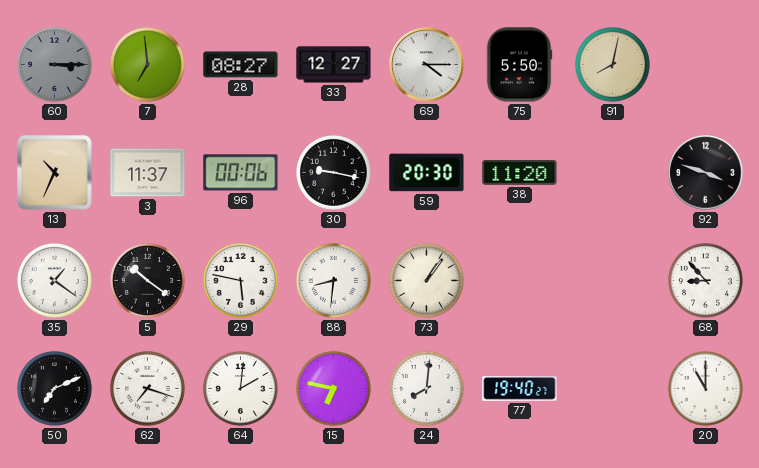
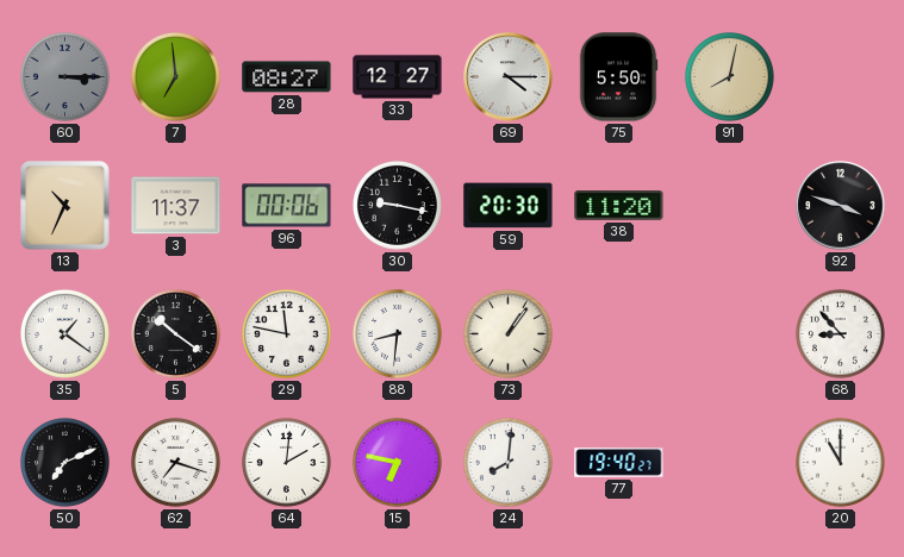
29: 5:47 -> 11:47
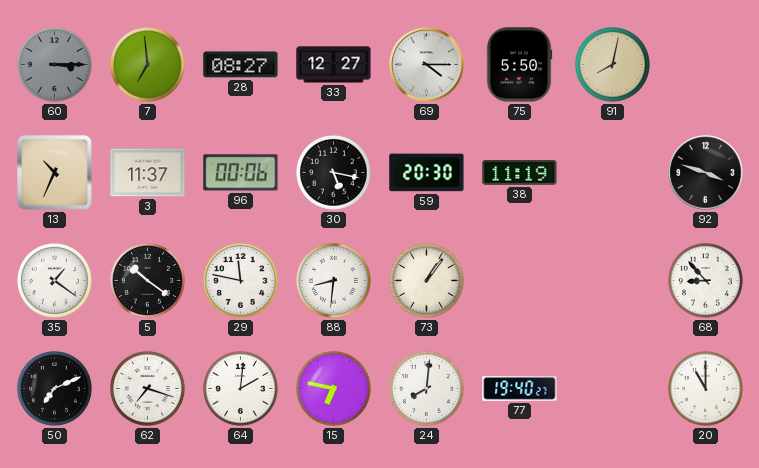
30: 9:17 -> 5:17
38: 11:20 -> 11:19
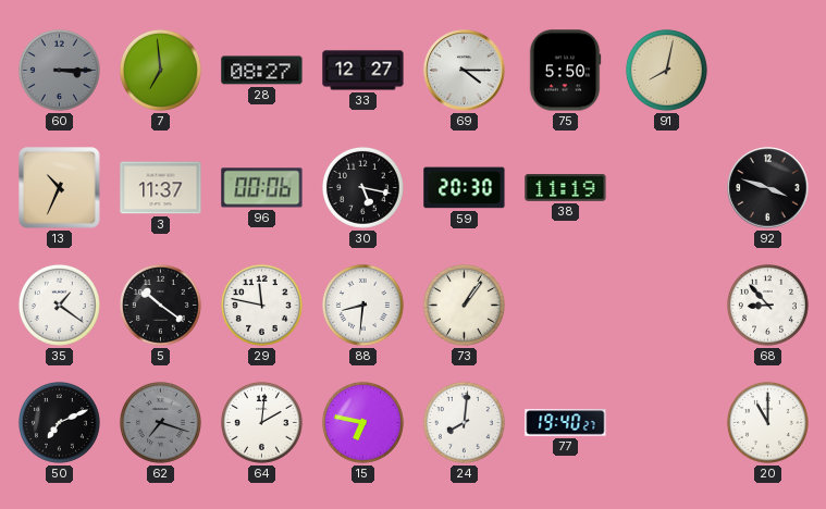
62 dial: white -> grey
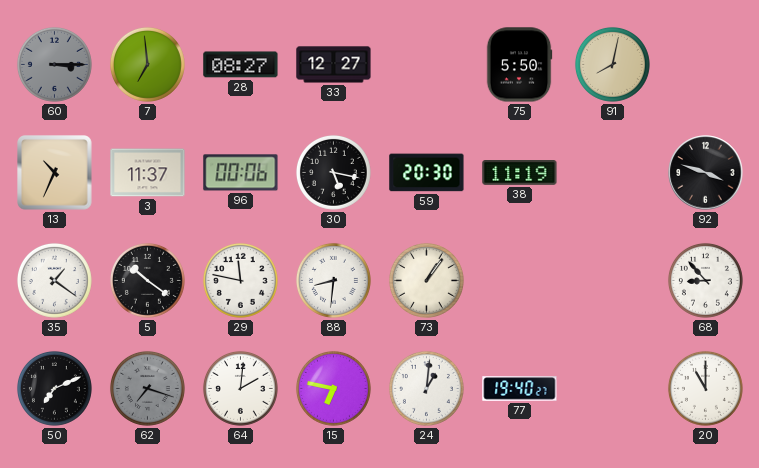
69: 4:15 -> none
24: 8:01 -> 1:01
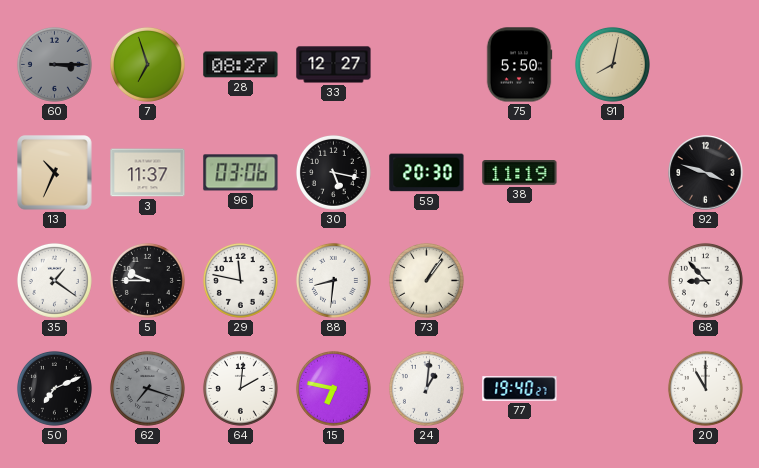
7: 6:59 -> 6:57
96: 00:06 -> 03:06
5: 10:21 -> 9:45
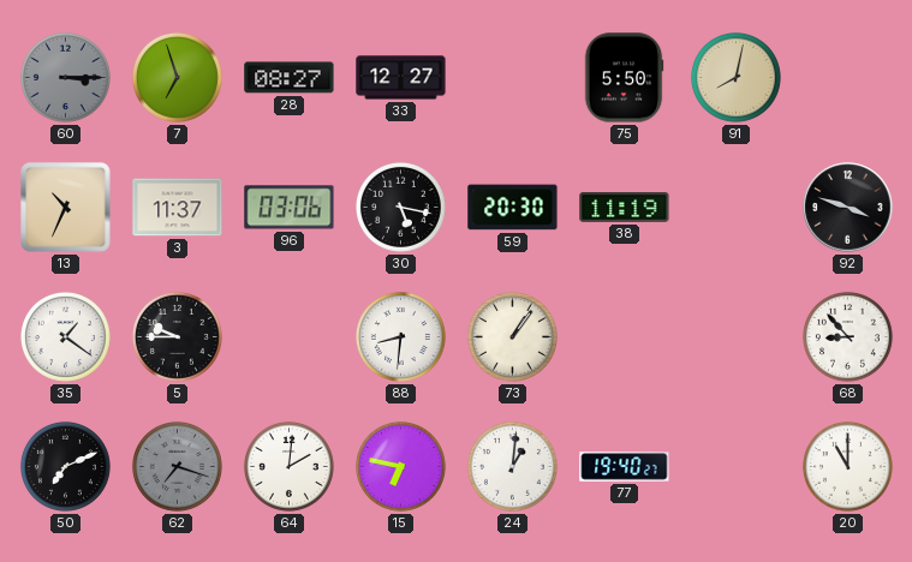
29: 11:47 -> none
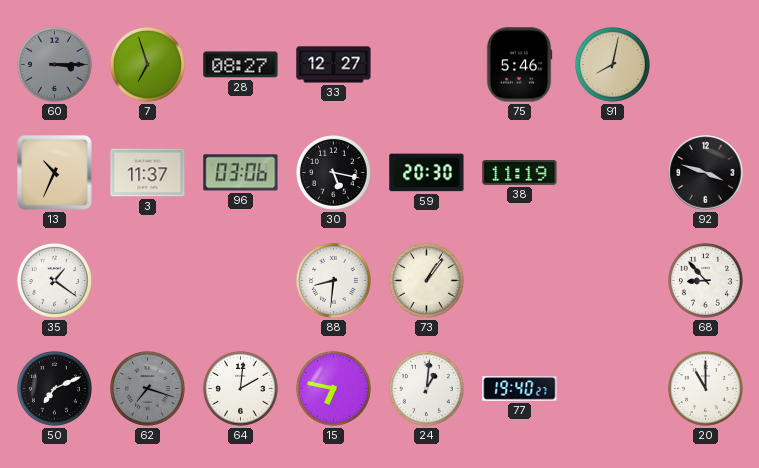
75: 5:50 -> 5:46
5: 9:45 -> none
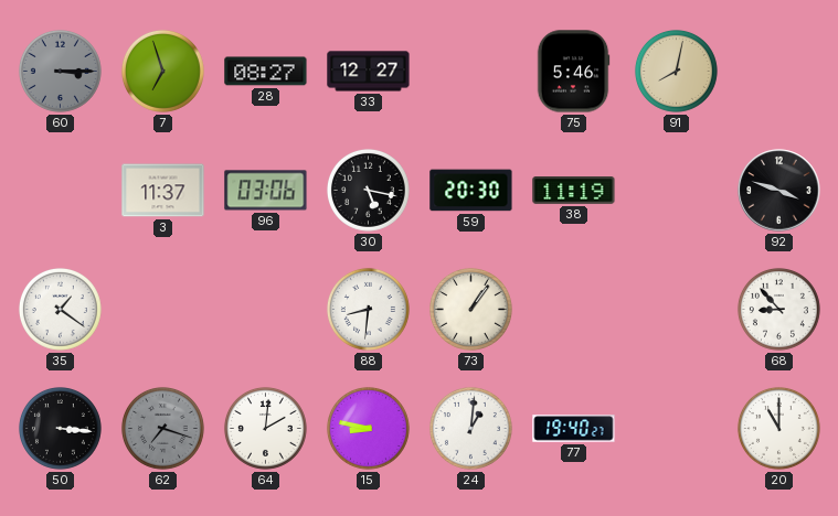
13: 10:34 -> none
50: 7:11 -> 3:16
15: 6:47 -> 8:47
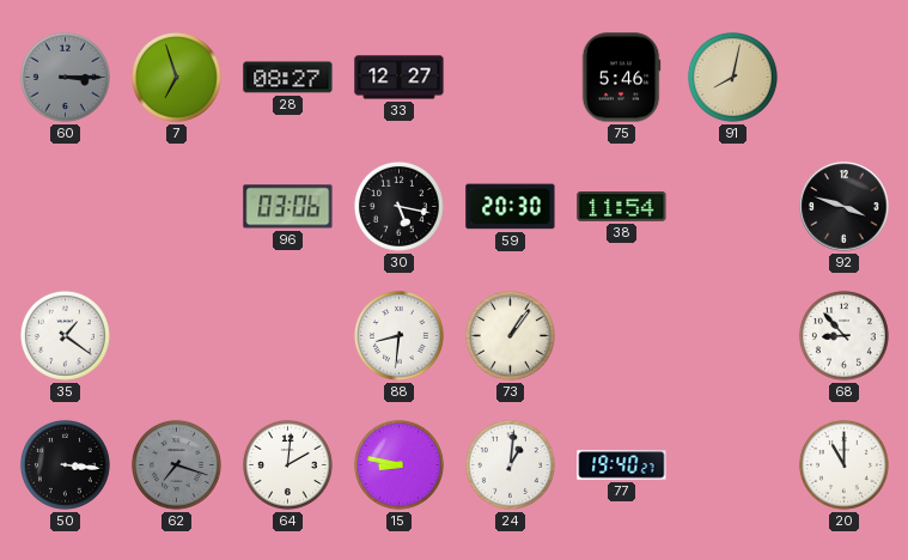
3: 11:37 -> none
38: 11:19 -> 11:54
